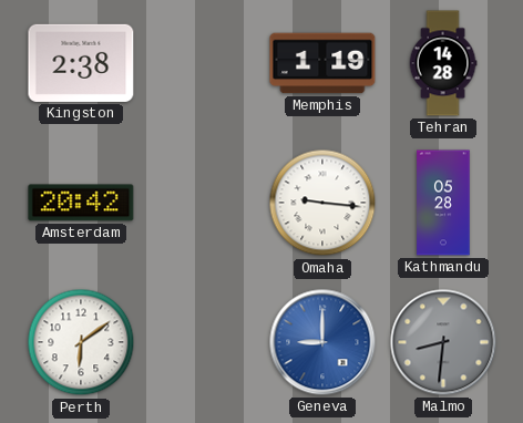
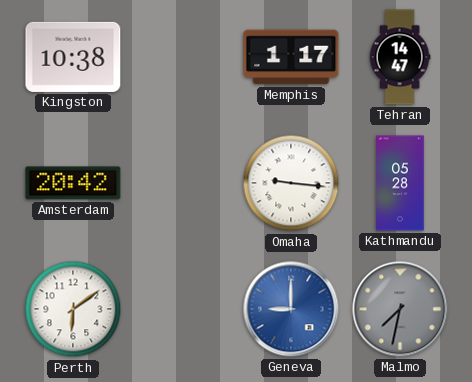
Kingston: 2:38 -> 10:38
Memphis: 1:19 -> 1:17
Tehran: 14:28 -> 14:47
Malmo: 8:31 -> 7:32
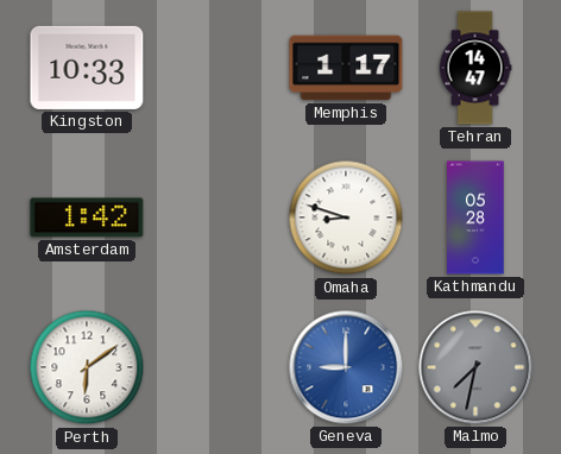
Kingston: 10:38 -> 10:33
Amsterdam: 20:42 -> 1:42
Omaha: 9:16 -> 8:48
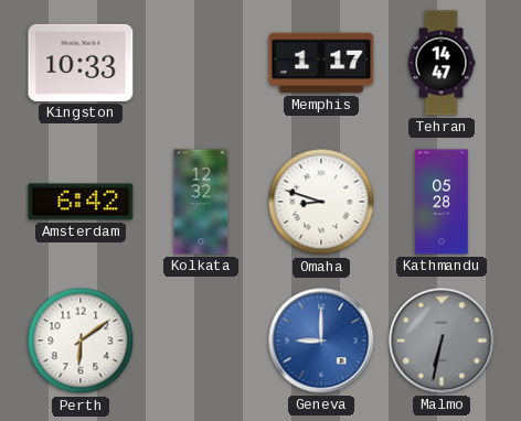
Amsterdam: 1:42 -> 6:42
Kolkata: none -> 12:32
Malmo: 7:32 -> 6:32
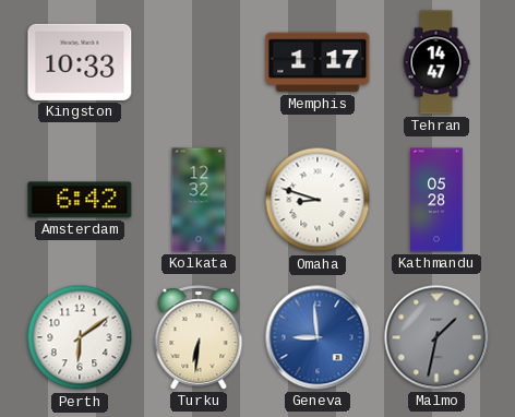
Turku: none -> 6:31
Geneva: 9:00 -> 8:59
Malmo: 6:32 -> 1:32
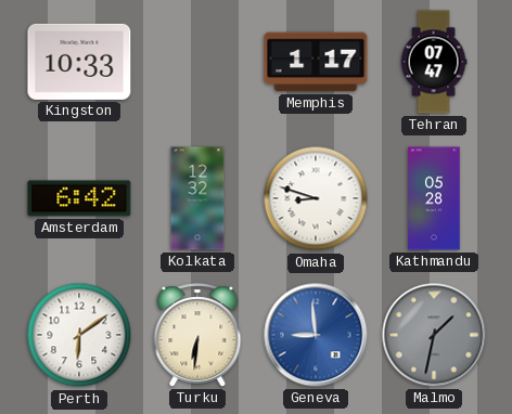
Tehran: 14:47 -> 07:47
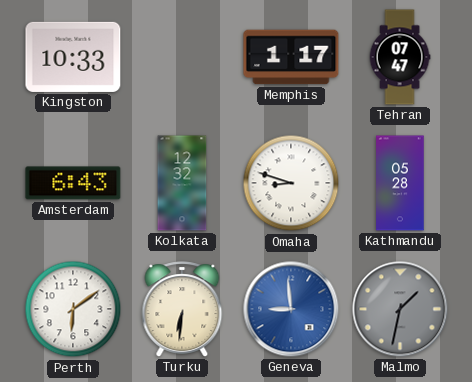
Amsterdam: 6:42 -> 6:43
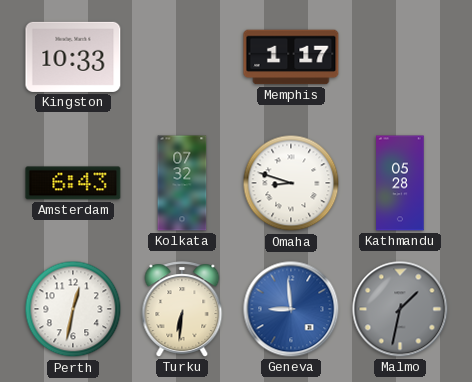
Tehran: 07:47 -> none
Kolkata: 12:32 -> 07:32
Perth: 6:09 -> 12:32
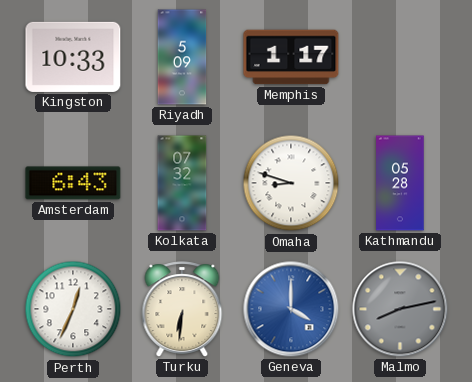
Riyadh: none -> 5:09
Perth: 12:32 -> 12:34
Geneva: 8:59 -> 4:00
Malmo: 1:32 -> 8:13
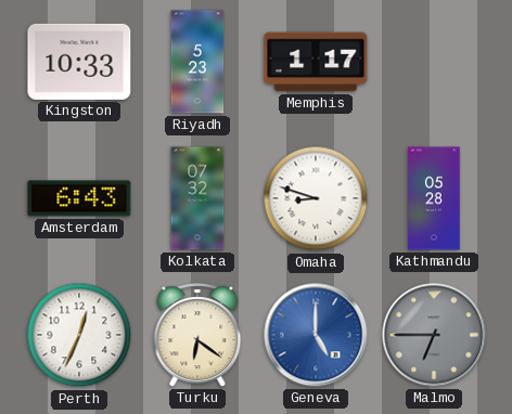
Riyadh: 5:09 -> 5:23
Turku: 6:31 -> 6:21
Geneva: 4:00 -> 5:00
Malmo: 8:13 -> 6:45
